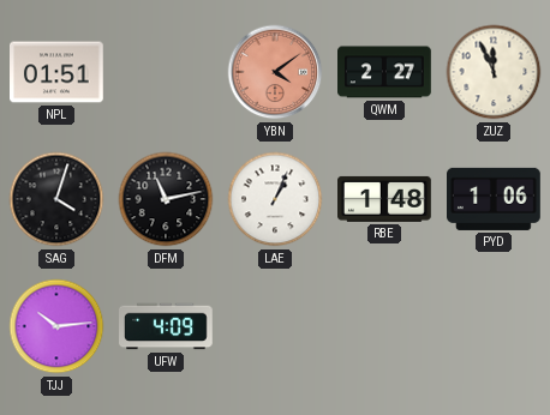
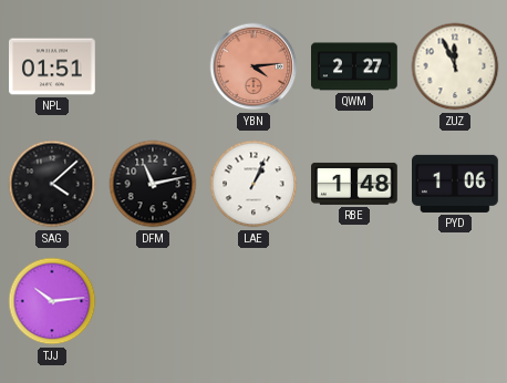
YBN: 4:09 -> 4:14
SAG: 4:03 -> 4:08
UFW: 4:09 -> none
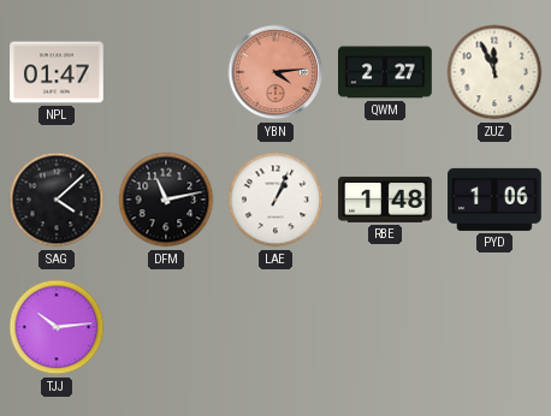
NPL: 01:51 -> 01:47
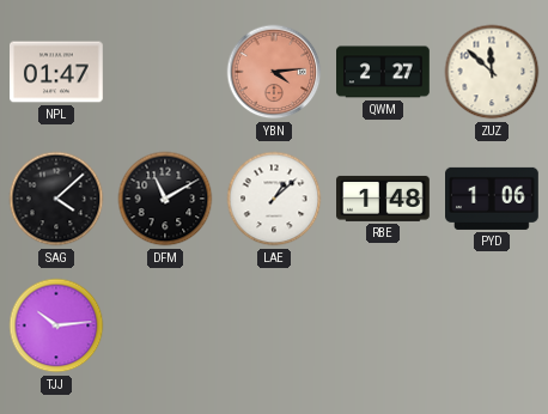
ZUZ: 11:56 -> 11:52
DFM: 11:13 -> 11:10
LAE: 1:04 -> 1:08
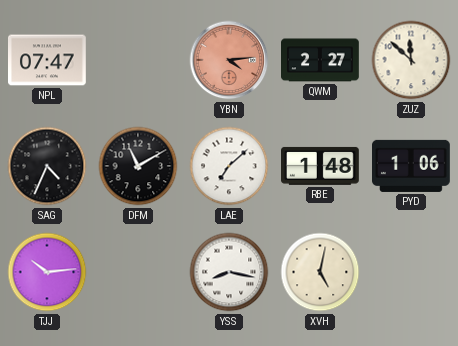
NPL: 01:47 -> 07:47
SAG: 4:08 -> 4:34
LAE: 1:08 -> 7:08
YSS: none -> 8:17
XVH: none -> 5:02
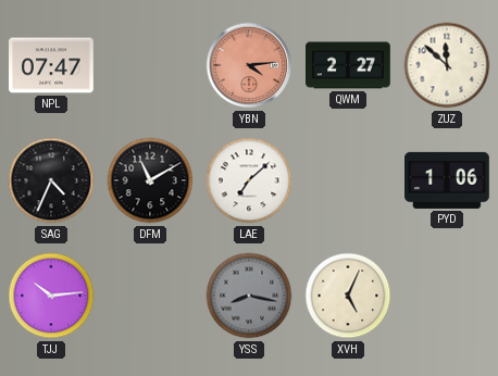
RBE: 1:48 -> none
YSS dial: white -> grey
XVH: 5:02 -> 5:04
